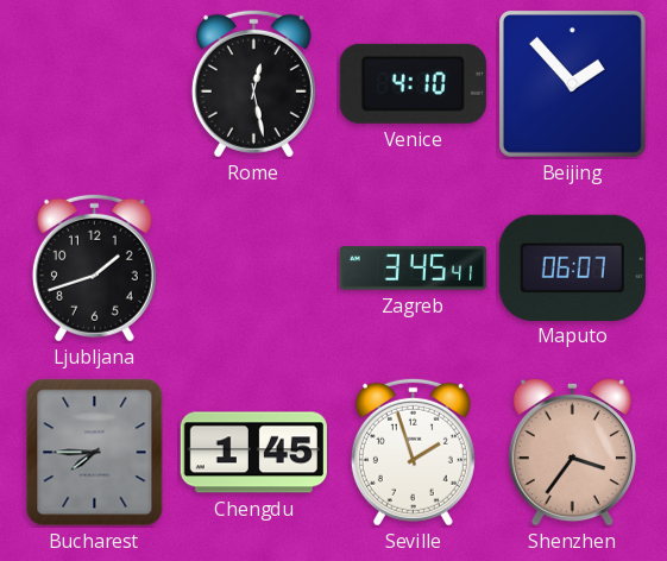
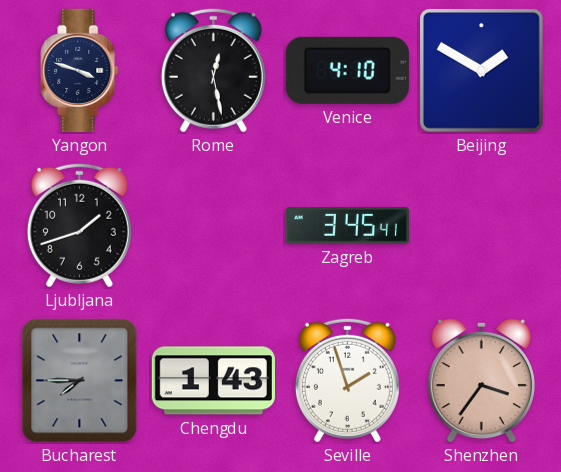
Yangon: none -> 3:48
Beijing: 1:53 -> 1:50
Maputo: 06:07 -> none
Chengdu: 1:45 -> 1:43
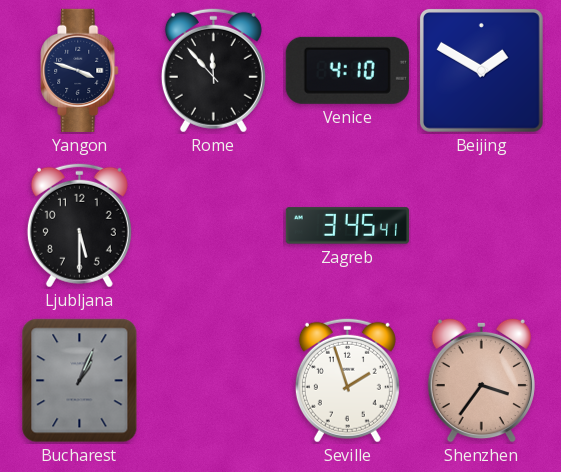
Rome: 12:28 -> 11:53
Ljubljana: 1:42 -> 5:30
Bucharest: 7:45 -> 1:04
Chengdu: 1:43 -> none
